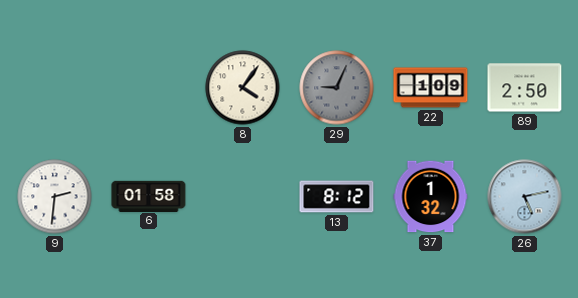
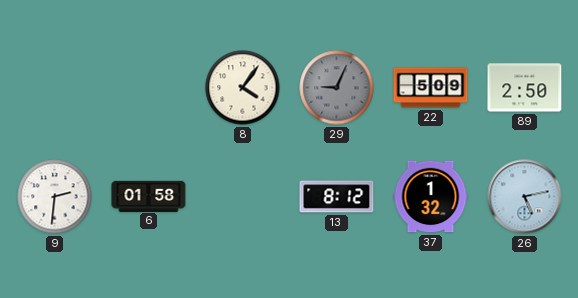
22: 1:09 -> 5:09
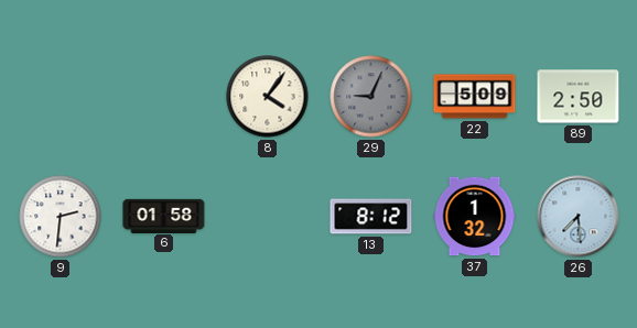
26: 5:13 -> 7:29
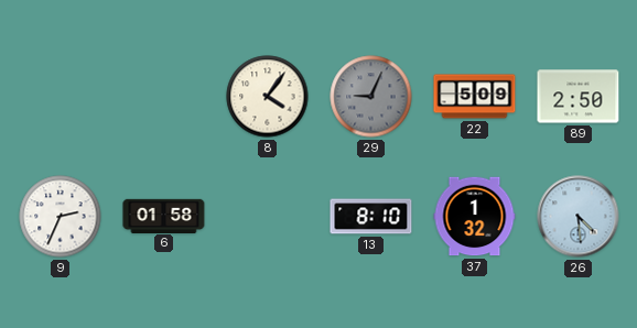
9: 2:31 -> 2:34
13: 8:12 -> 8:10
26: 7:29 -> 4:29
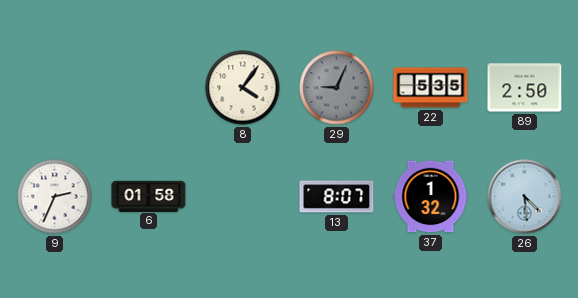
22: 5:09 -> 5:35
13: 8:10 -> 8:07
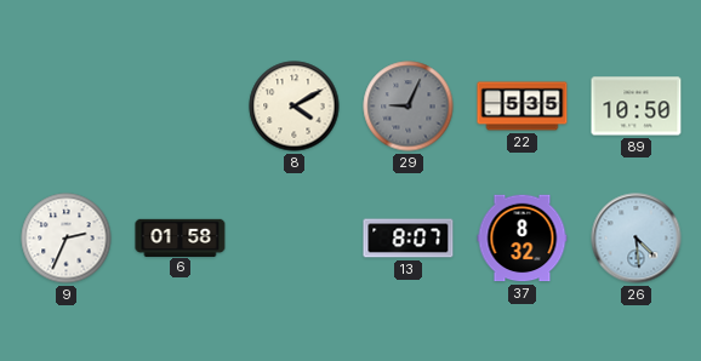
8: 4:06 -> 4:10
89: 2:50 -> 10:50
37: 1:32 -> 8:32
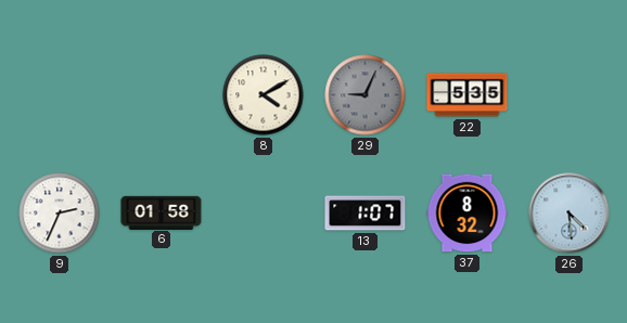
89: 10:50 -> none
13: 8:07 -> 1:07
